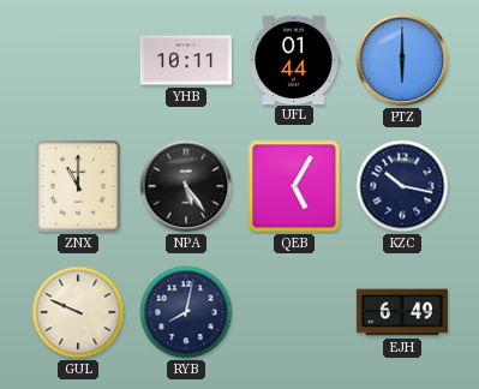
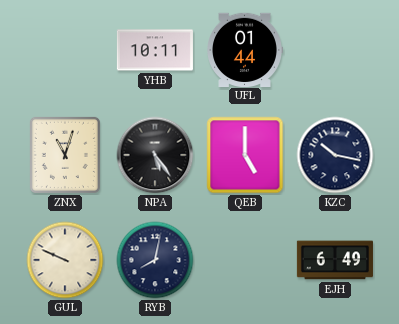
PTZ: 6:00 -> none
ZNX: 11:00 -> 11:03
QEB: 5:05 -> 5:00
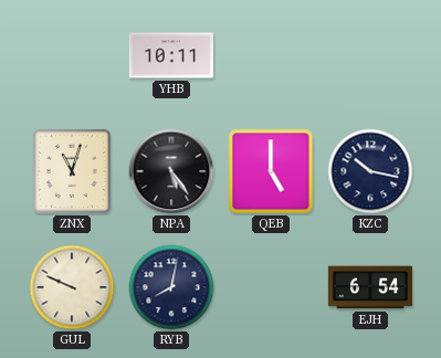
UFL: 01:44 -> none
EJH: 6:49 -> 6:54
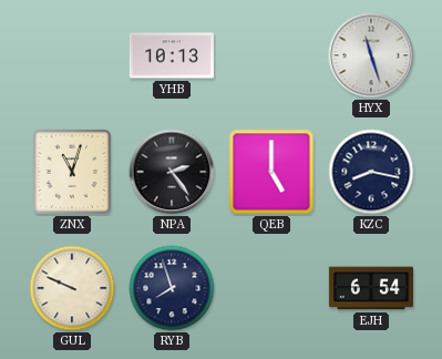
YHB: 10:11 -> 10:13
HYX: none -> 11:27
NPA: 5:24 -> 2:24
KZC: 10:17 -> 8:17
RYB: 8:02 -> 7:57
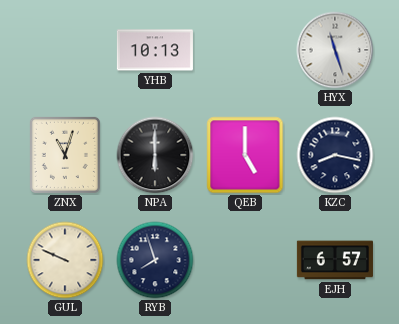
NPA: 2:24 -> 6:00
EJH: 6:54 -> 6:57
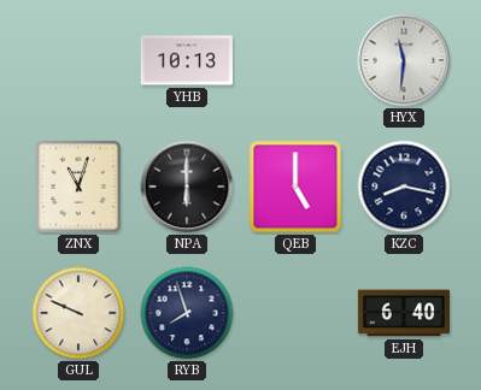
HYX: 11:27 -> 11:31
EJH: 6:57 -> 6:40
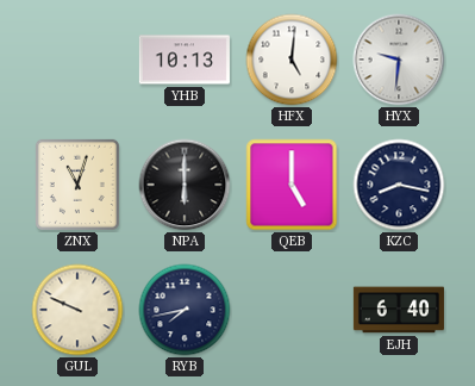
HFX: none -> 5:01
HYX: 11:31 -> 9:31
RYB: 7:57 -> 7:43
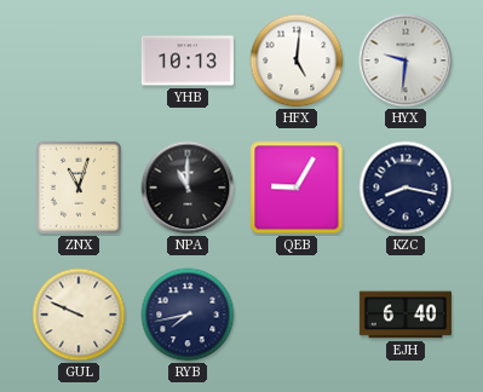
NPA: 6:00 -> 11:00
QEB: 5:00 -> 9:05
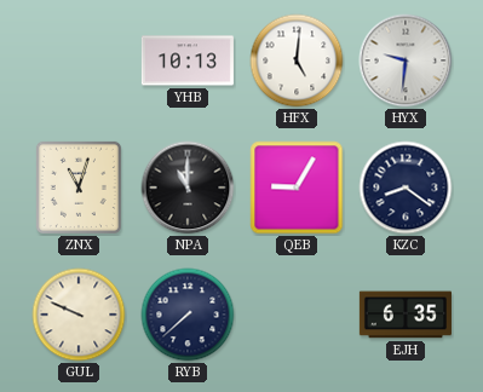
KZC: 8:17 -> 8:21
RYB: 7:43 -> 7:38
EJH: 6:40 -> 6:35
